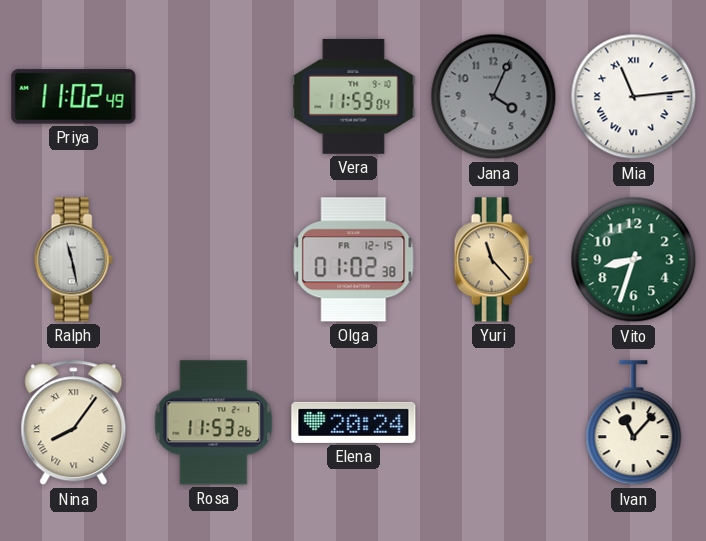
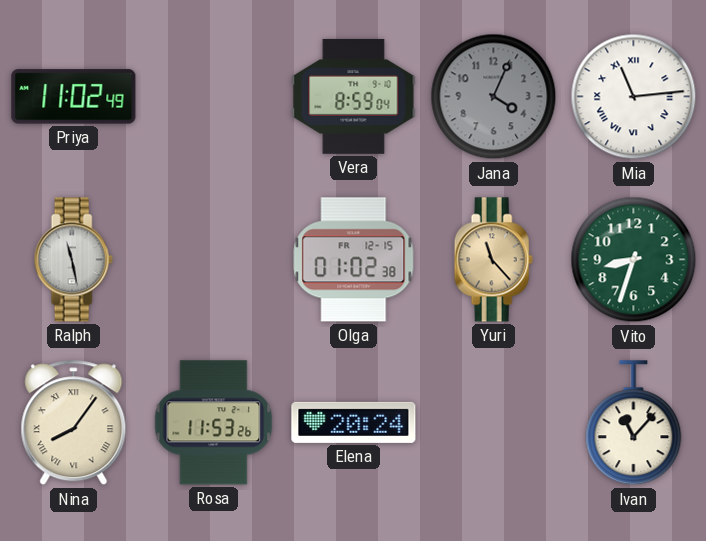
Vera: 11:59 -> 8:59
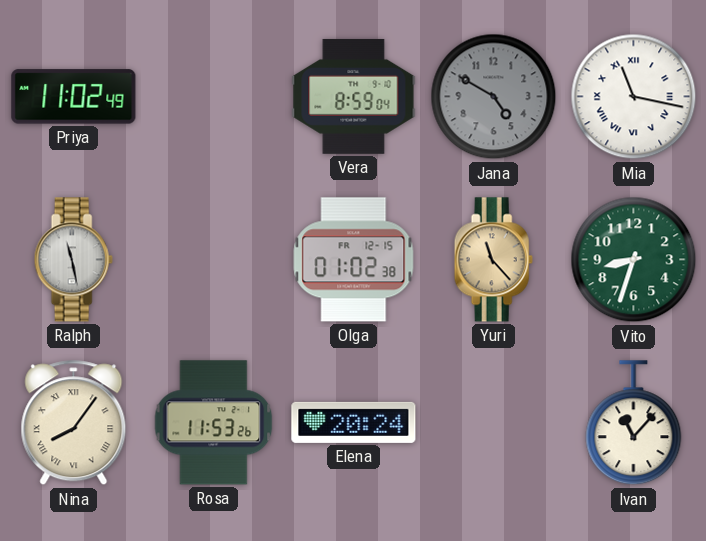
Jana: 4:04 -> 4:50
Mia: 11:14 -> 11:17
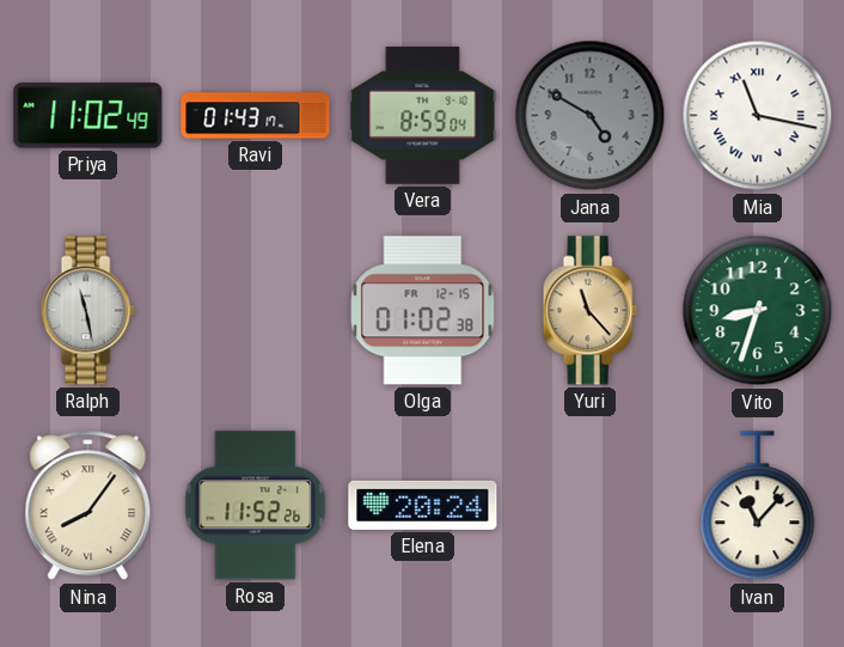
Ravi: none -> 01:43
Rosa: 11:53 -> 11:52
